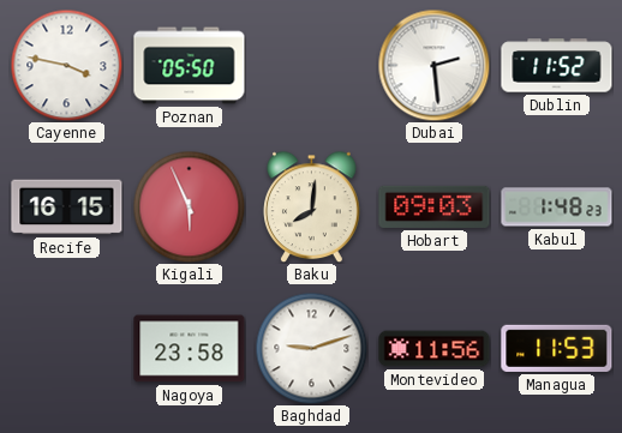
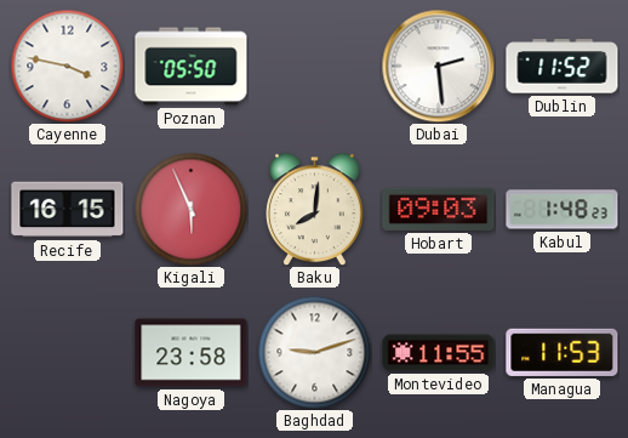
Montevideo: 11:56 -> 11:55
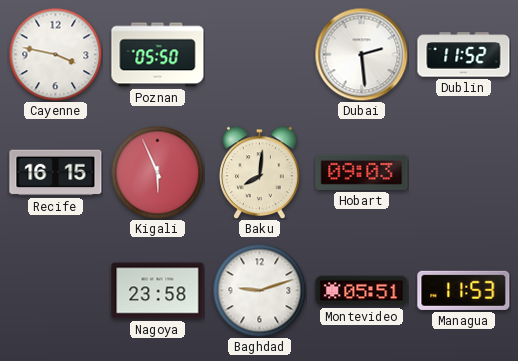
Kabul: 1:48 -> none
Montevideo: 11:55 -> 05:51
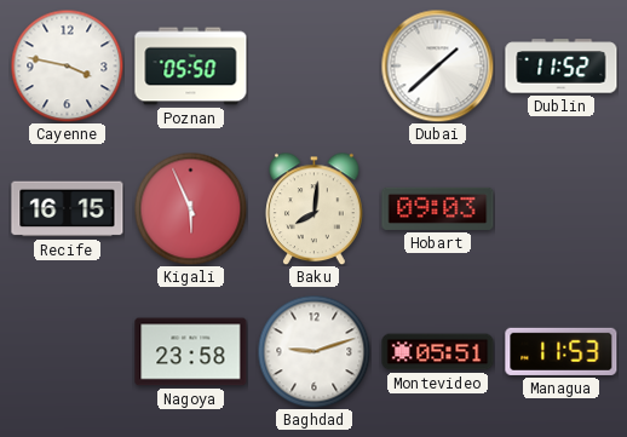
Dubai: 2:29 -> 1:38
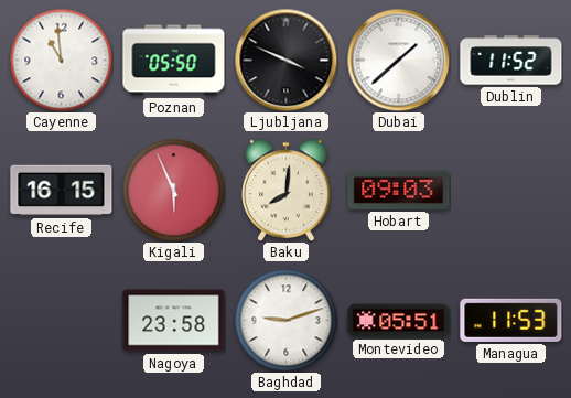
Cayenne: 3:47 -> 10:59
Ljubljana: none -> 3:49
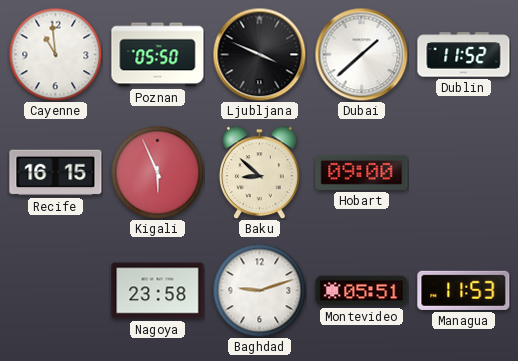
Baku: 8:01 -> 8:52
Hobart: 09:03 -> 09:00
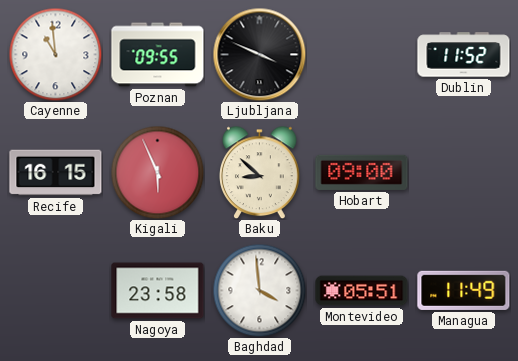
Poznan: 05:50 -> 09:55
Dubai: 1:38 -> none
Baghdad: 9:12 -> 3:59
Managua: 11:53 -> 11:49
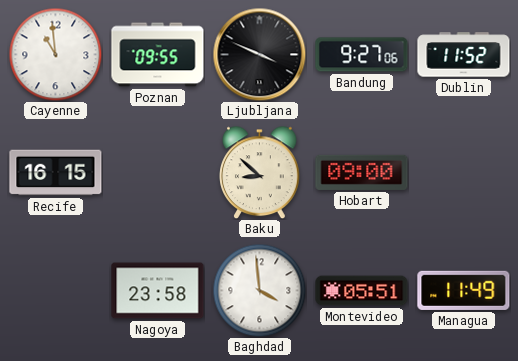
Bandung: none -> 9:27
Kigali: 5:56 -> none
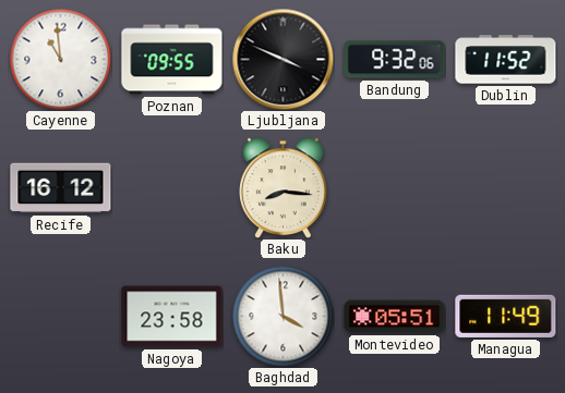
Bandung: 9:27 -> 9:32
Recife: 16:15 -> 16:12
Baku: 8:52 -> 8:16
Hobart: 09:00 -> none
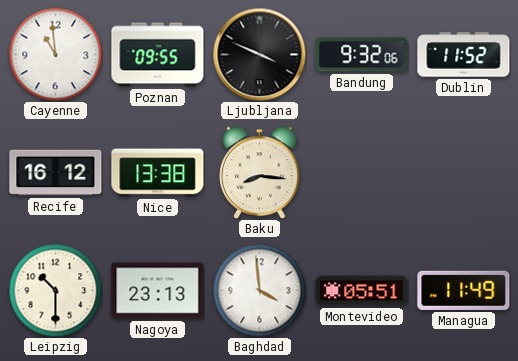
Nice: none -> 13:38
Leipzig: none -> 10:30
Nagoya: 23:58 -> 23:13
